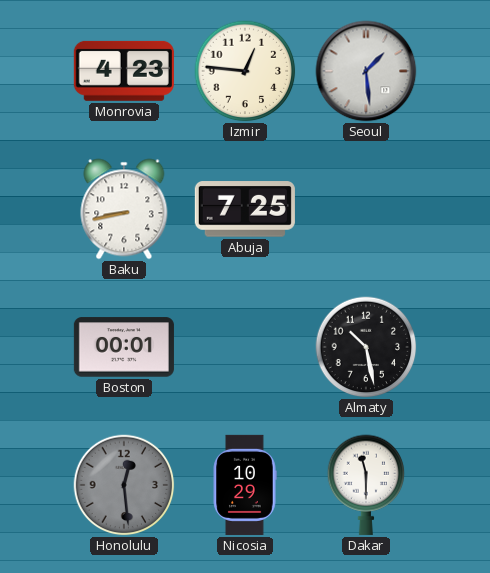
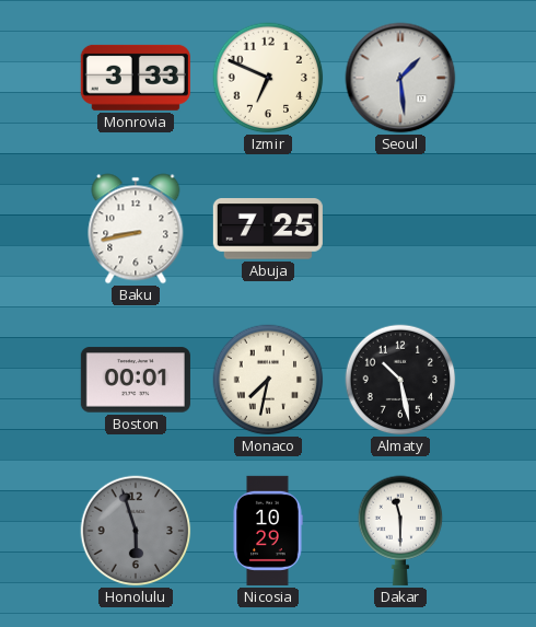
Monrovia: 4:23 -> 3:33
Izmir: 12:46 -> 6:49
Monaco: none -> 7:32
Honolulu: 12:29 -> 5:57
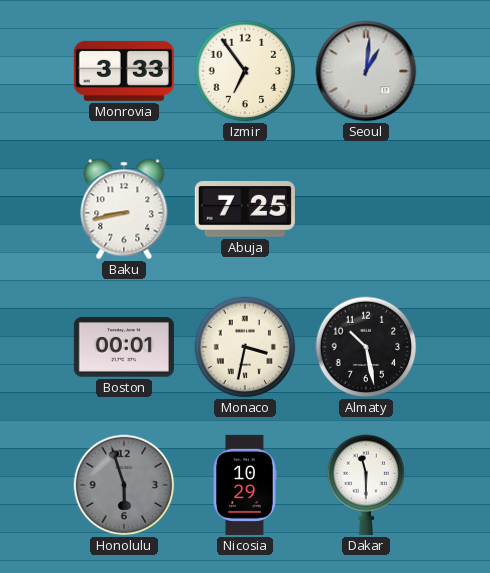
Izmir: 6:49 -> 6:54
Seoul: 1:29 -> 1:01
Monaco: 7:32 -> 3:32
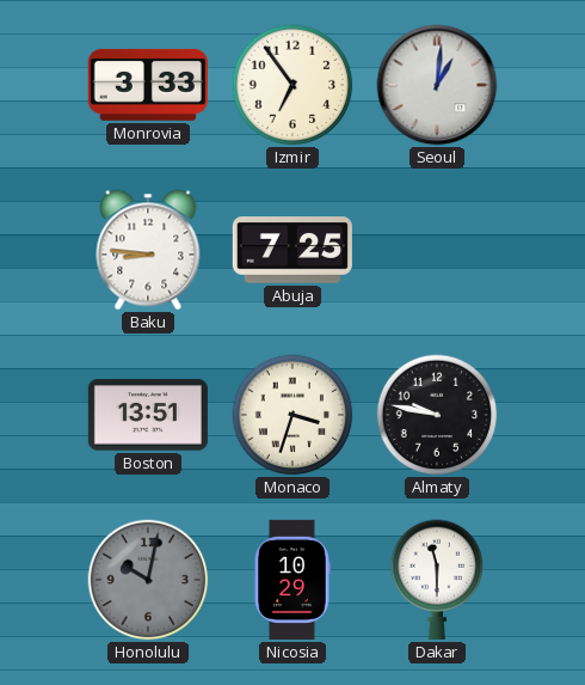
Baku: 8:43 -> 8:46
Boston: 00:01 -> 13:51
Monaco: 3:32 -> 3:33
Almaty: 10:28 -> 9:47
Honolulu: 5:57 -> 10:02
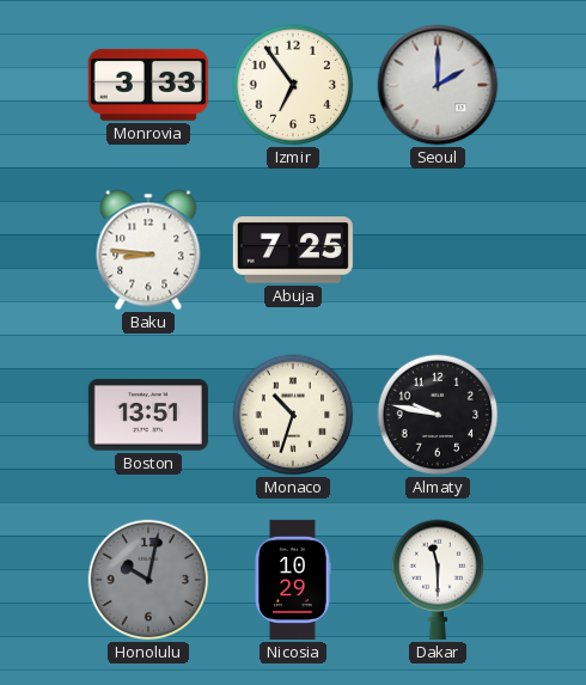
Seoul: 1:01 -> 2:00
Monaco: 3:33 -> 10:33
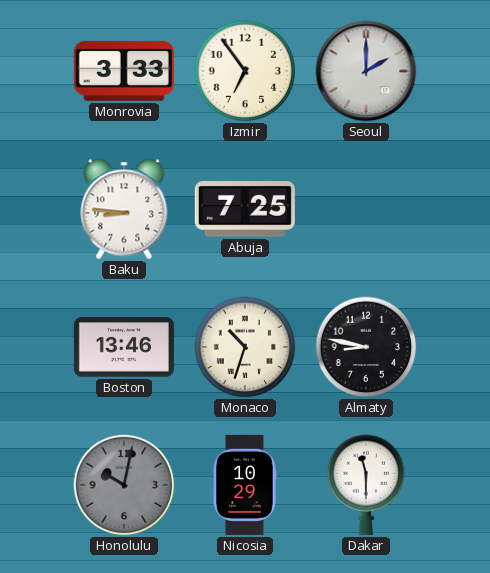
Boston: 13:51 -> 13:46
Almaty: 9:47 -> 8:47
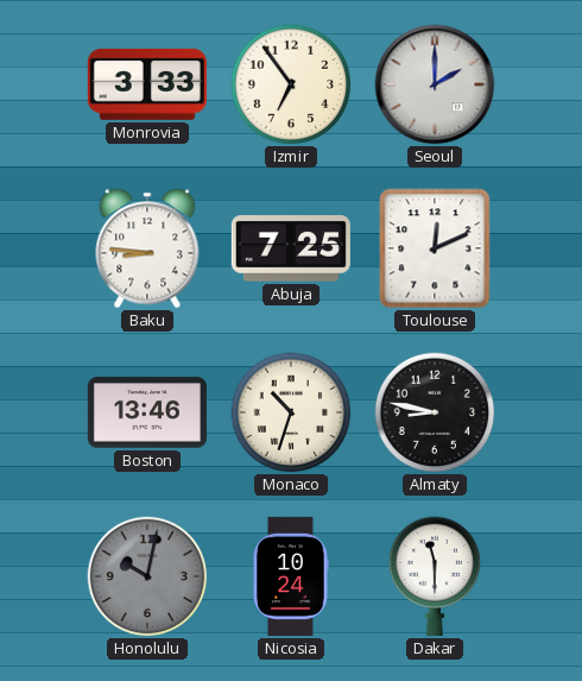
Toulouse: none -> 12:11
Nicosia: 10:29 -> 10:24
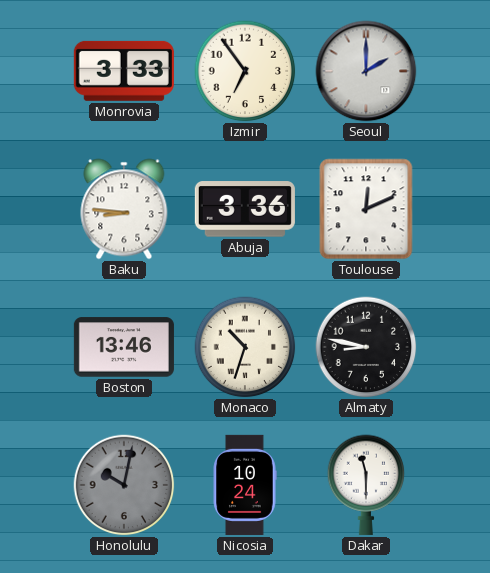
Abuja: 7:25 -> 3:36
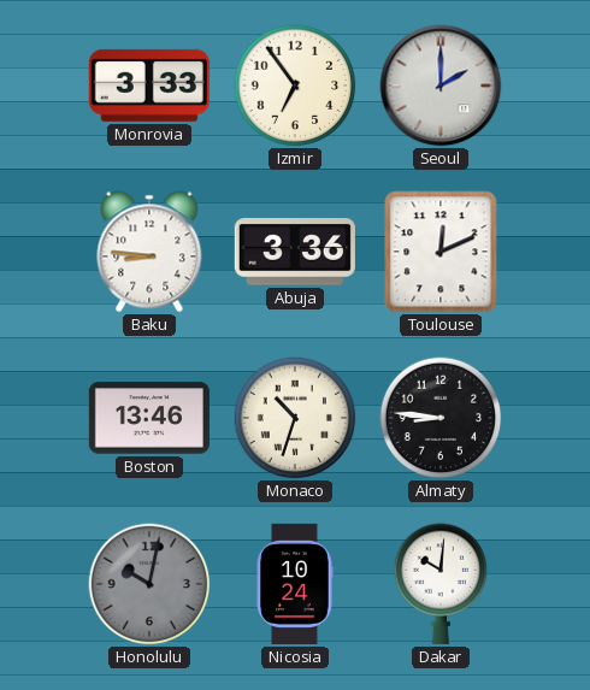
Almaty: 8:47 -> 8:46
Dakar: 11:30 -> 10:01
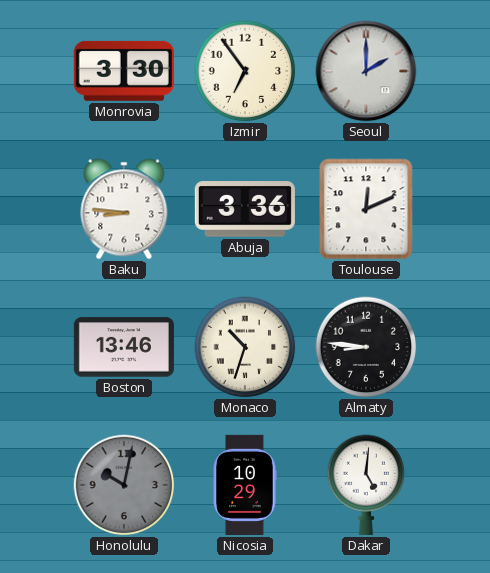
Monrovia: 3:33 -> 3:30
Nicosia: 10:24 -> 10:29
Dakar: 10:01 -> 5:01
